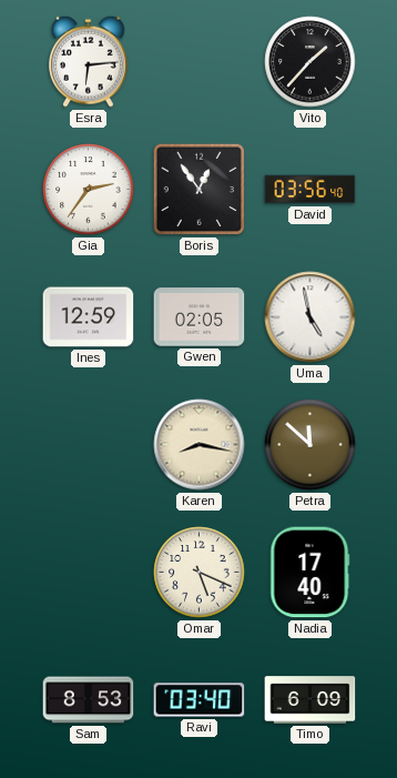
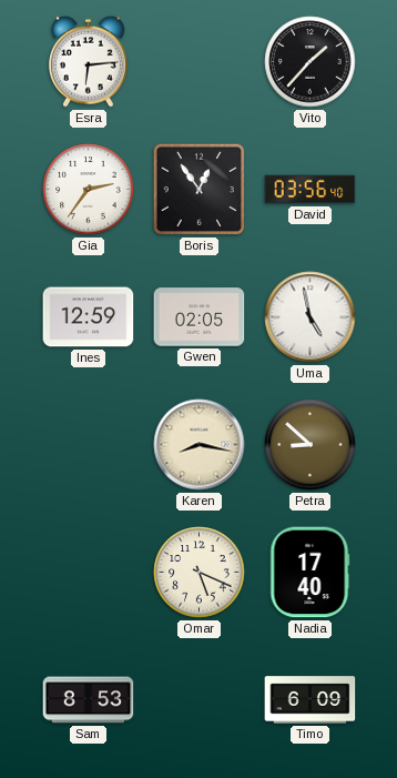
Petra: 11:52 -> 8:52
Ravi: 03:40 -> none
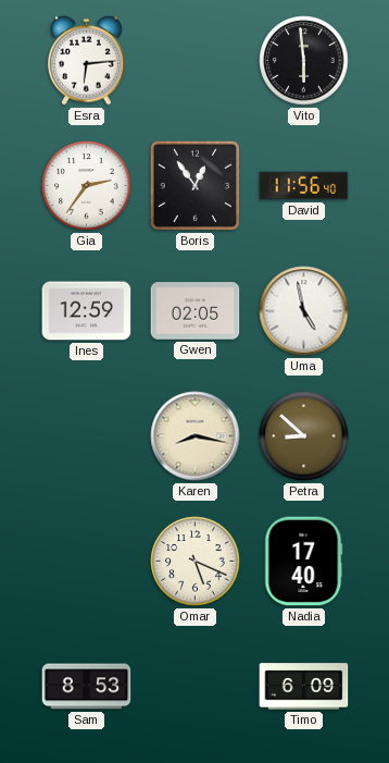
Vito: 1:37 -> 5:59
David: 03:56 -> 11:56
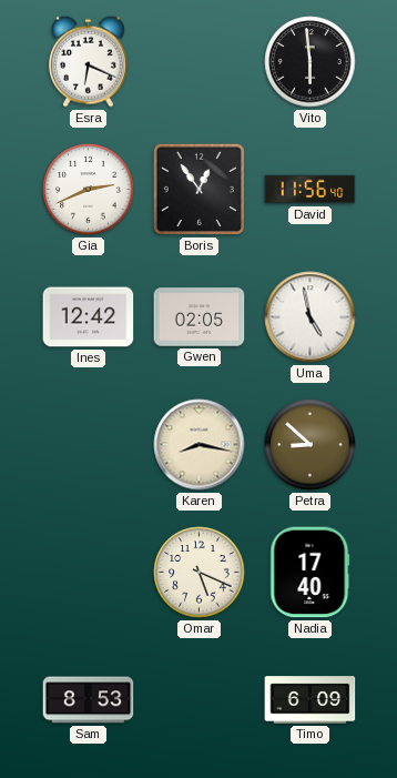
Esra: 6:14 -> 6:19
Gia: 2:36 -> 2:41
Ines: 12:59 -> 12:42
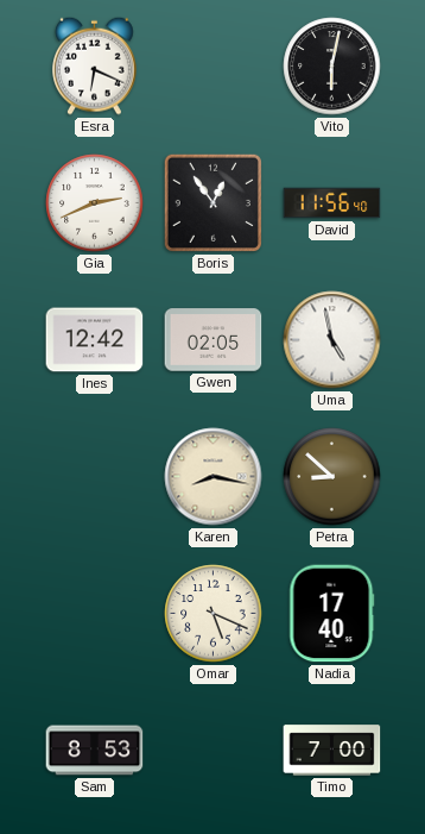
Vito: 5:59 -> 6:02
Timo: 6:09 -> 7:00
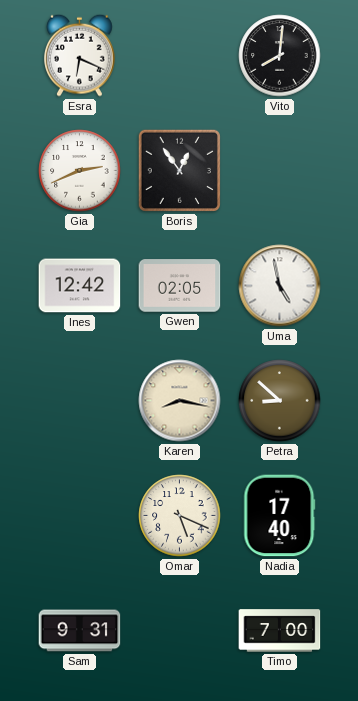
Vito: 6:02 -> 8:01
David: 11:56 -> none
Sam: 8:53 -> 9:31
